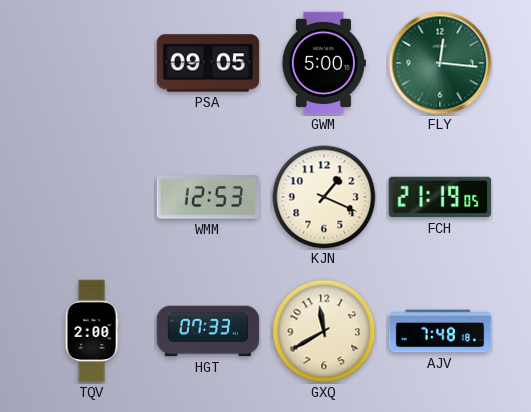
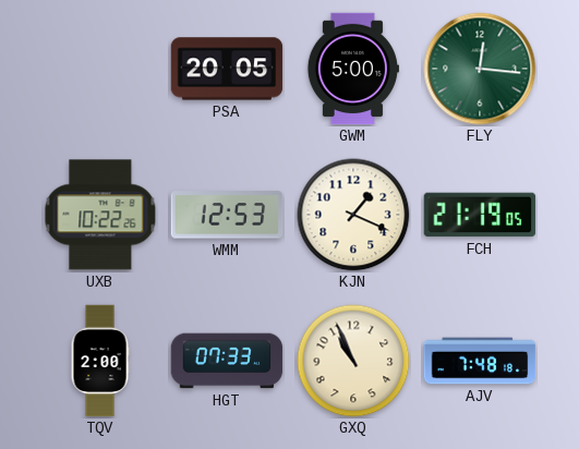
PSA: 09:05 -> 20:05
UXB: none -> 10:22
GXQ: 11:40 -> 10:56
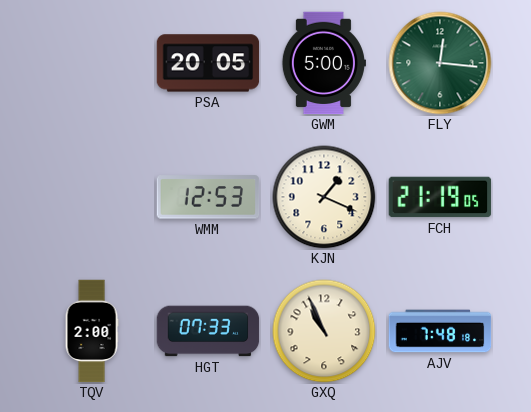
UXB: 10:22 -> none
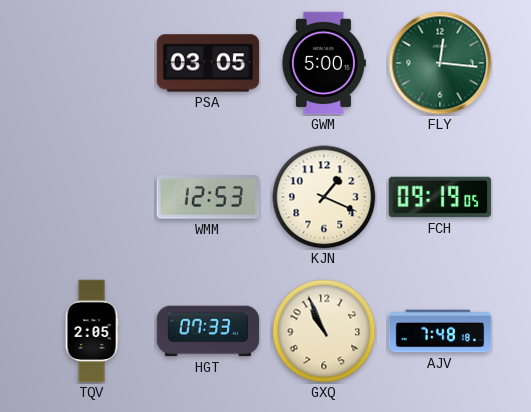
PSA: 20:05 -> 03:05
FCH: 21:19 -> 09:19
TQV: 2:00 -> 2:05
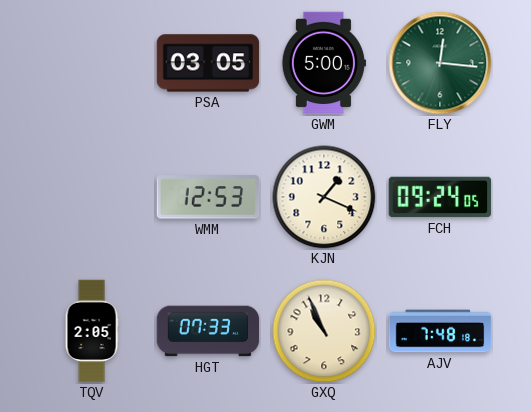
FCH: 09:19 -> 09:24
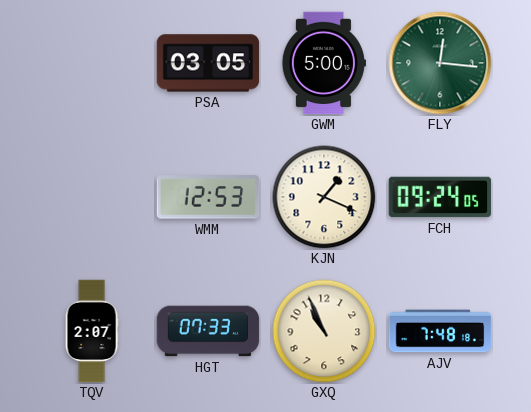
TQV: 2:05 -> 2:07
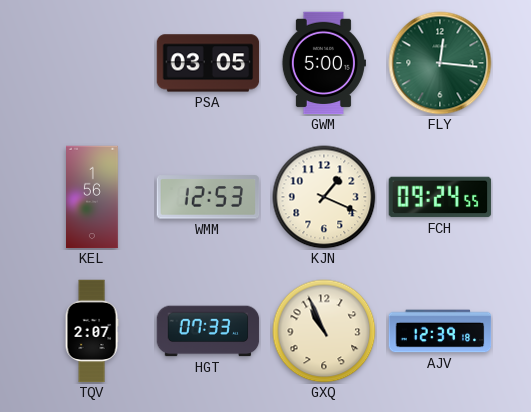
KEL: none -> 1:56
FCH: 09:24:05 -> 09:24:55
AJV: 7:48 -> 12:39
